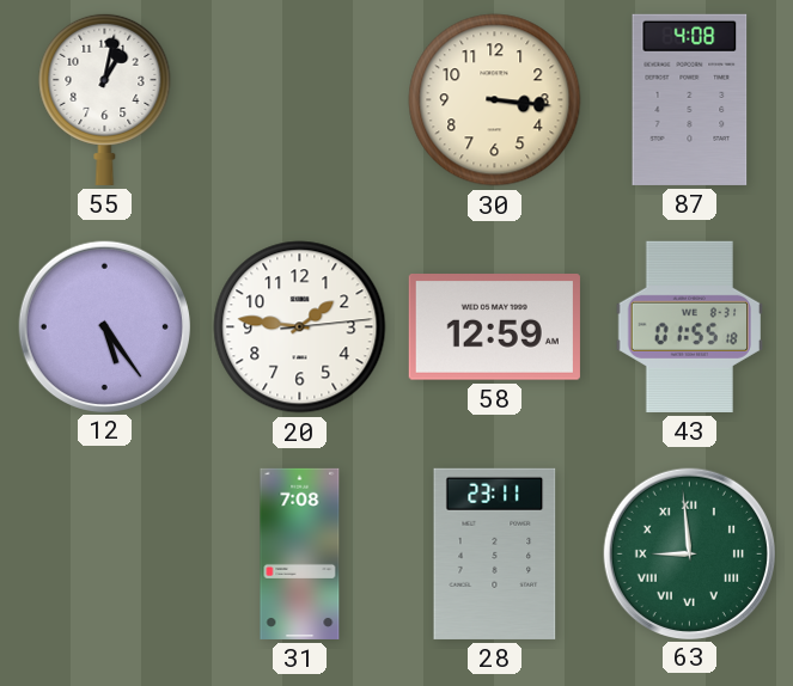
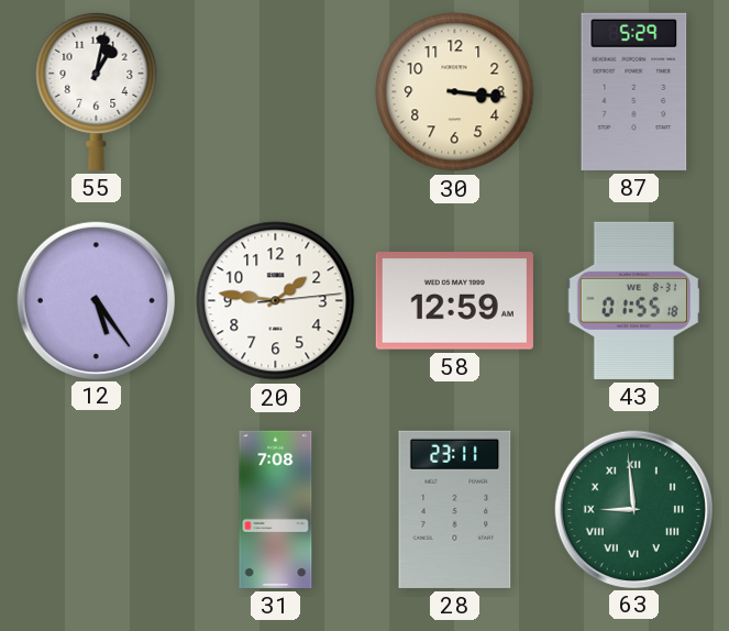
87: 4:08 -> 5:29
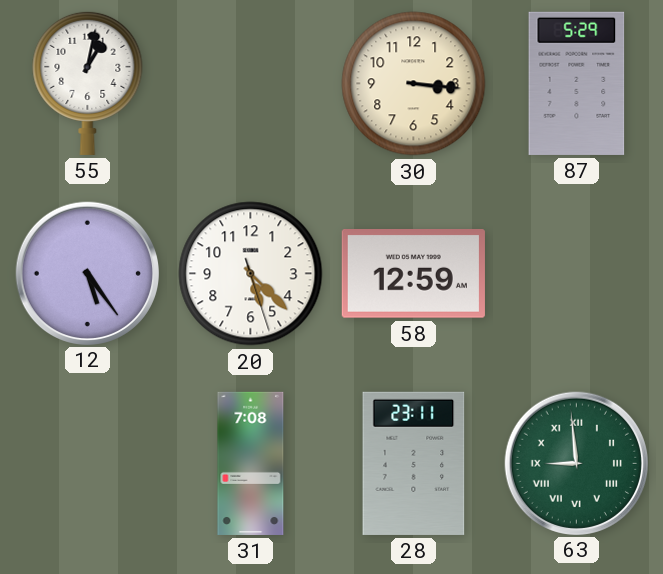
20: 1:46 -> 5:22
43: 01:55 -> none
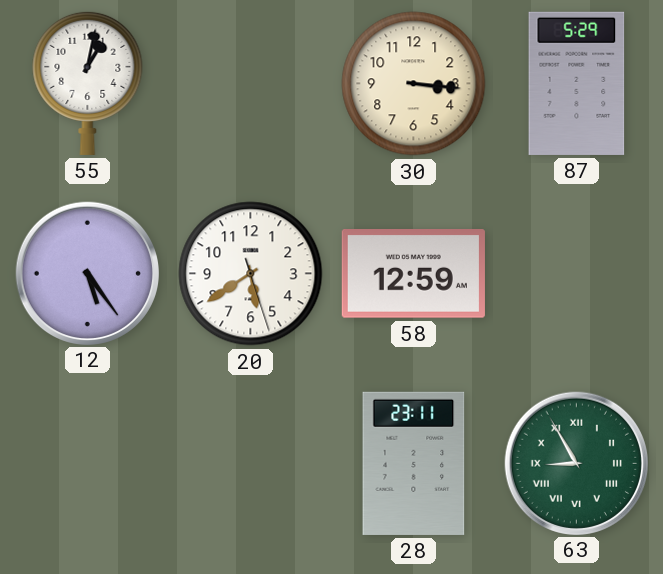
20: 5:22 -> 5:39
31: 7:08 -> none
63: 8:59 -> 8:55
